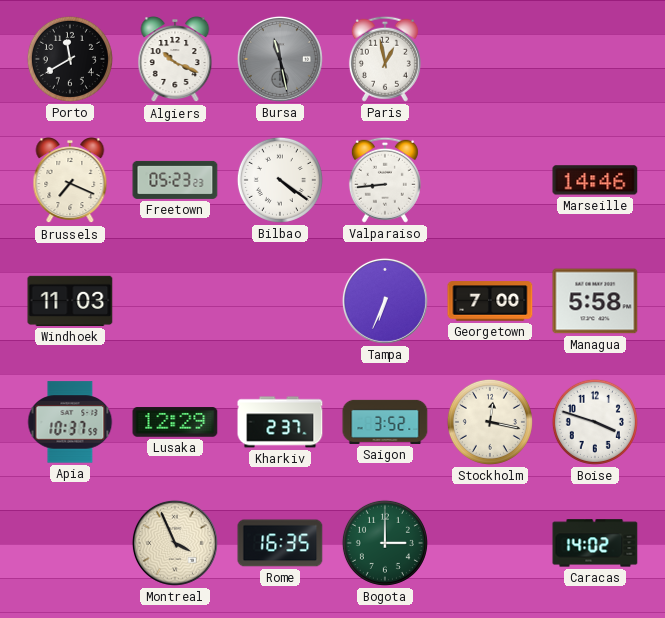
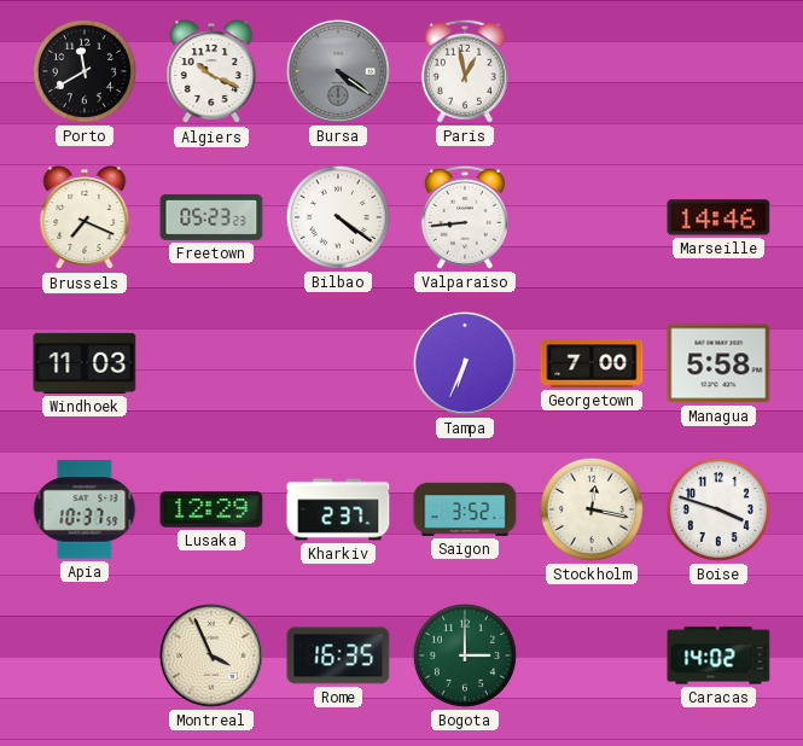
Bursa: 11:28 -> 4:21
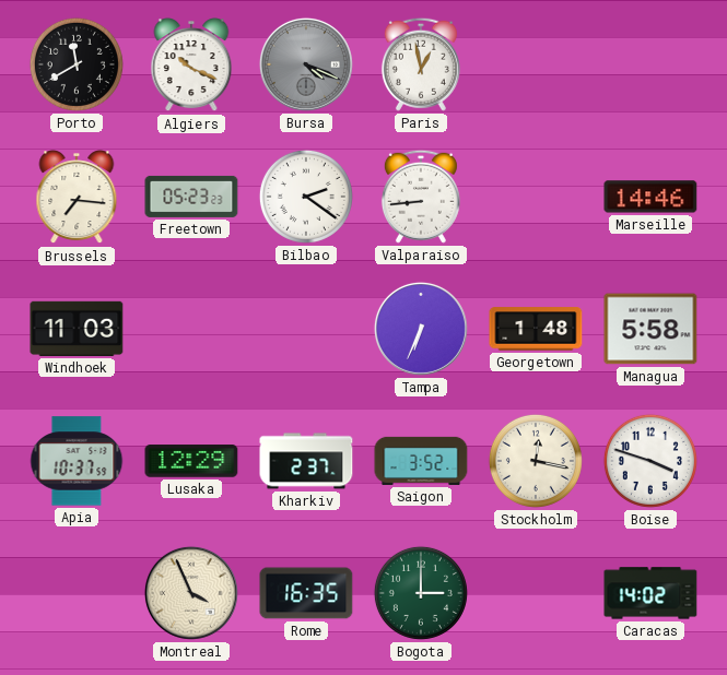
Bursa: 4:21 -> 4:19
Brussels: 7:19 -> 7:16
Bilbao: 4:21 -> 2:21
Georgetown: 7:00 -> 1:48
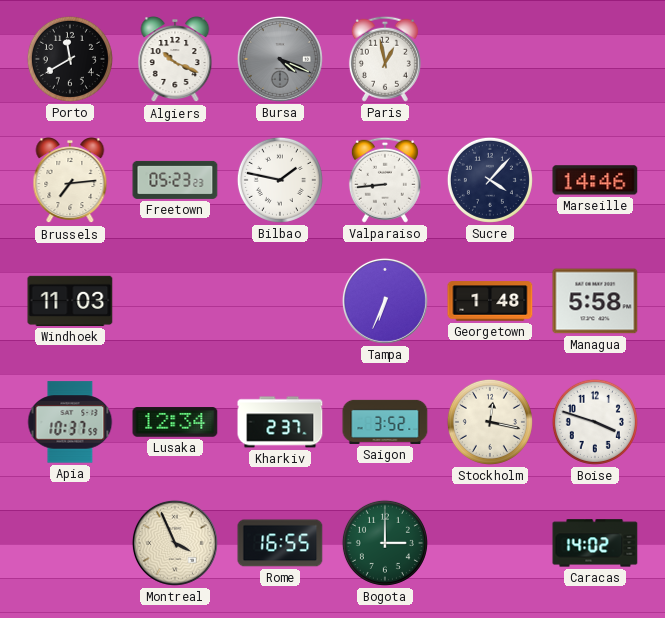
Brussels: 7:16 -> 7:14
Bilbao: 2:21 -> 1:47
Sucre: none -> 4:07
Lusaka: 12:29 -> 12:34
Rome: 16:35 -> 16:55
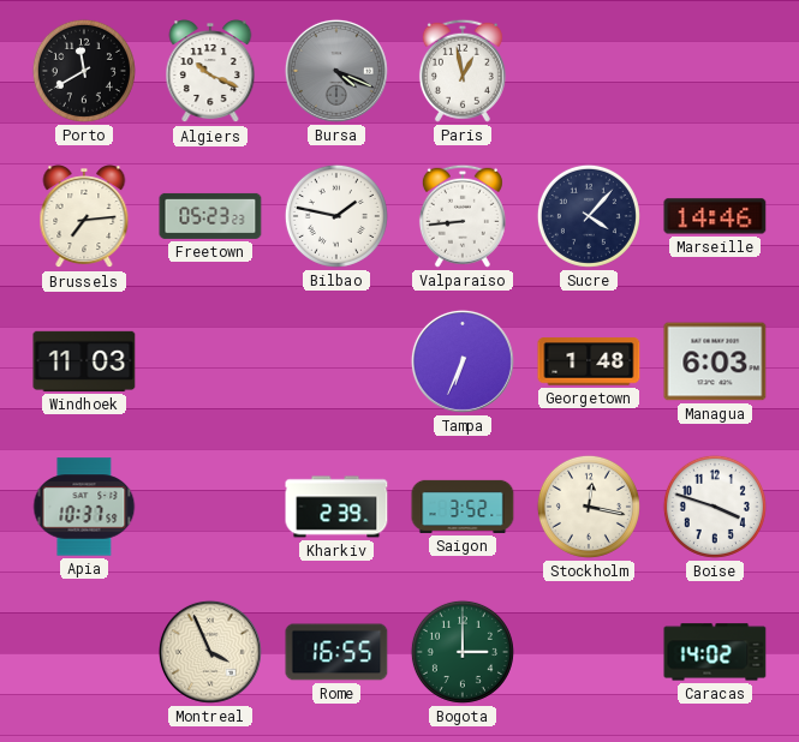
Managua: 5:58 -> 6:03
Lusaka: 12:34 -> none
Kharkiv: 2:37 -> 2:39
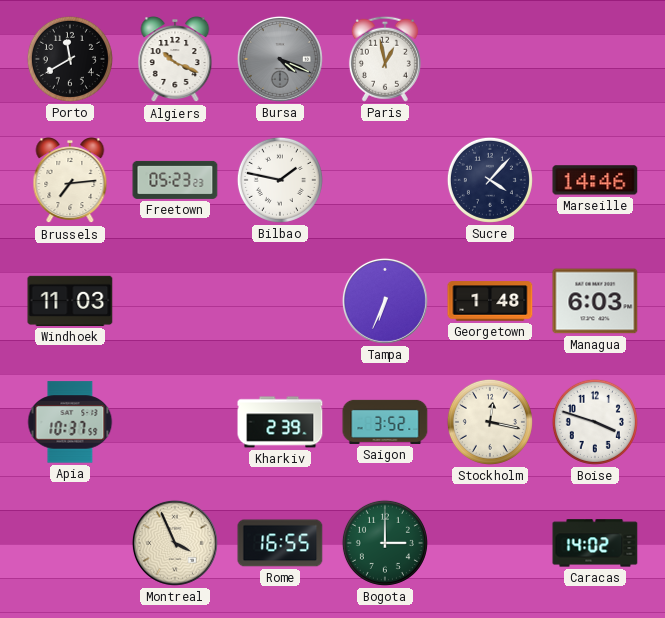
Valparaiso: 8:44 -> none
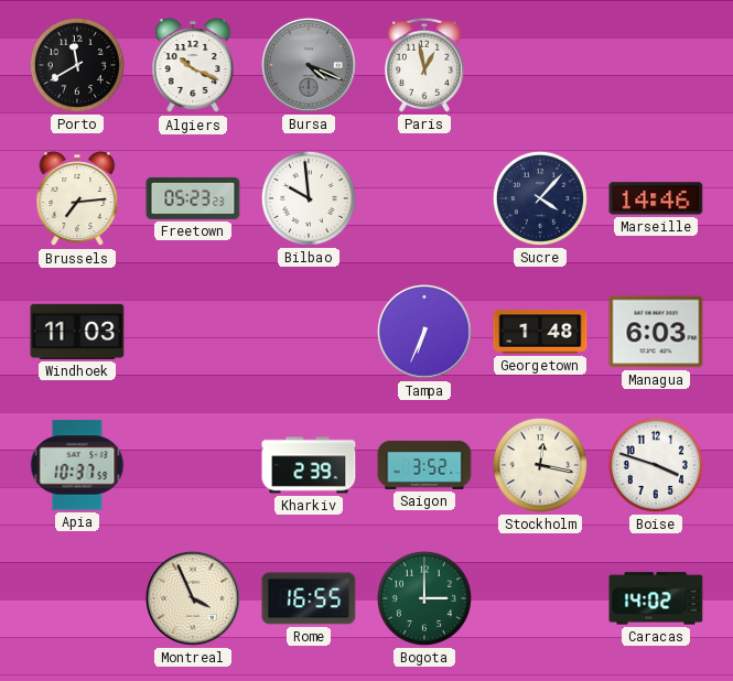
Bilbao: 1:47 -> 9:59
